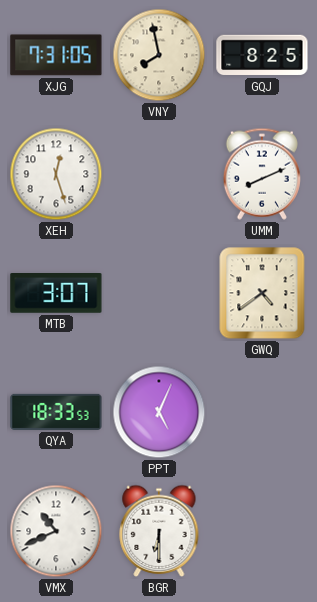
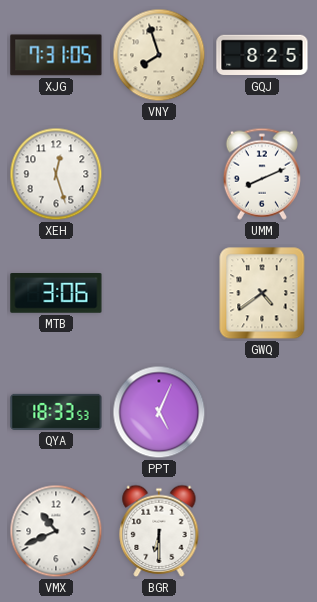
VNY: 7:58 -> 7:57
MTB: 3:07 -> 3:06
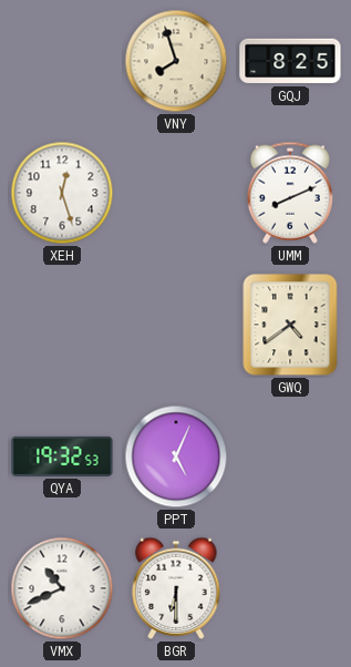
XJG: 7:31 -> none
MTB: 3:06 -> none
QYA: 18:33 -> 19:32
